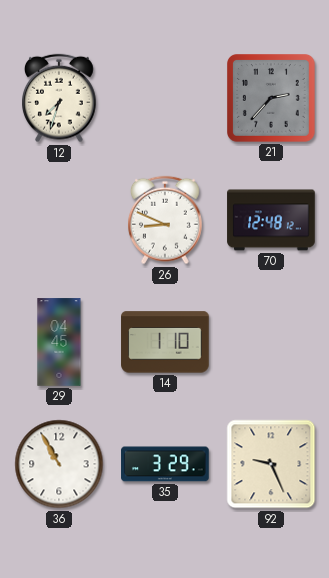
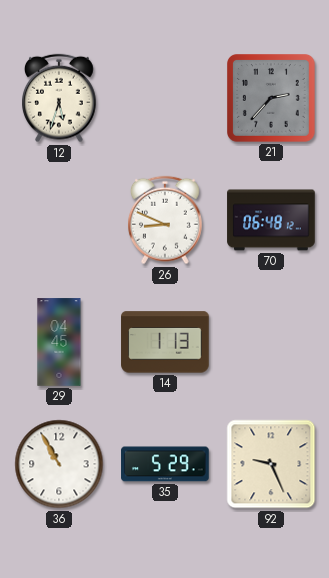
12: 7:33 -> 5:33
70: 12:48 -> 06:48
14: 1:10 -> 1:13
35: 3:29 -> 5:29
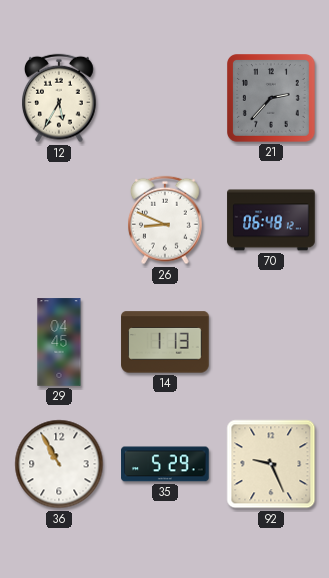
12: 5:33 -> 5:35
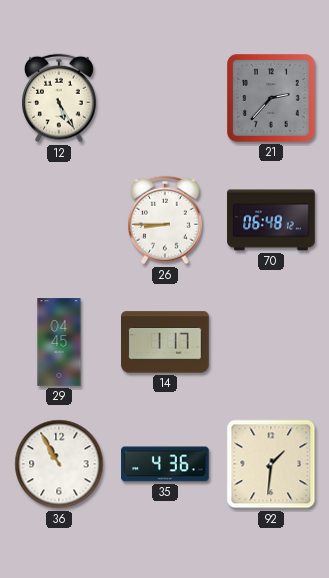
12: 5:35 -> 5:25
26: 8:49 -> 8:45
14: 1:13 -> 1:17
35: 5:29 -> 4:36
92: 9:26 -> 1:31
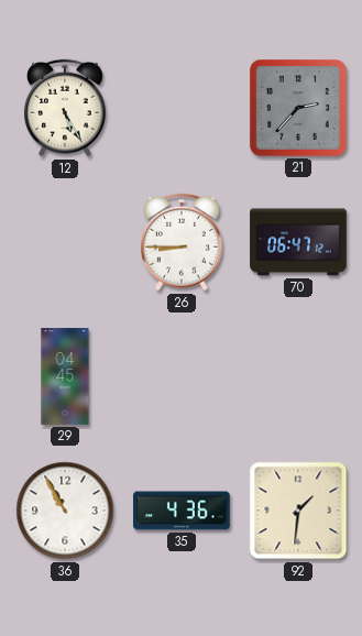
70: 06:48 -> 06:47
14: 1:17 -> none
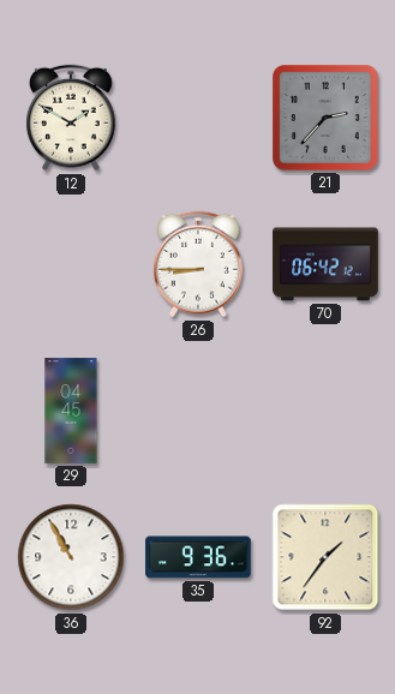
12: 5:25 -> 1:50
70: 06:47 -> 06:42
35: 4:36 -> 9:36
92: 1:31 -> 1:36
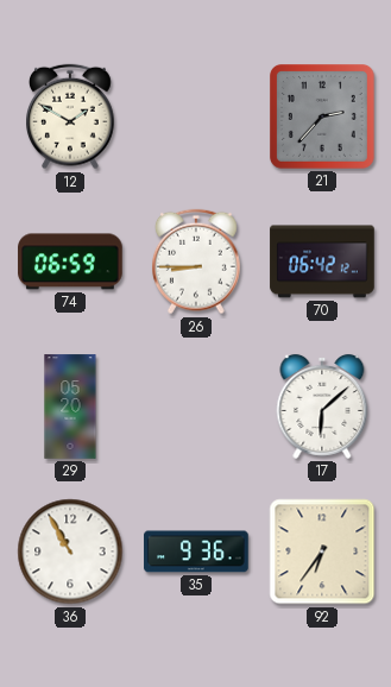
74: none -> 06:59
29: 04:45 -> 05:20
17: none -> 6:08
92: 1:36 -> 6:36
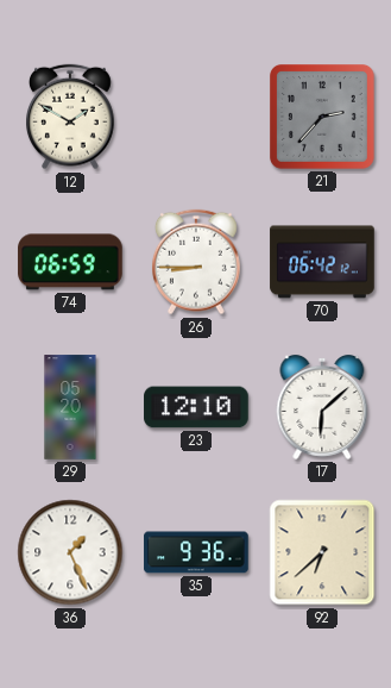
23: none -> 12:10
36: 10:55 -> 1:26
92: 6:36 -> 6:38
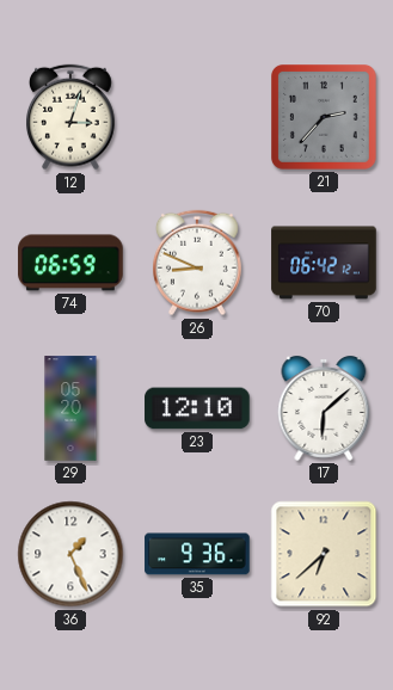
12: 1:50 -> 3:03
26: 8:45 -> 8:49
